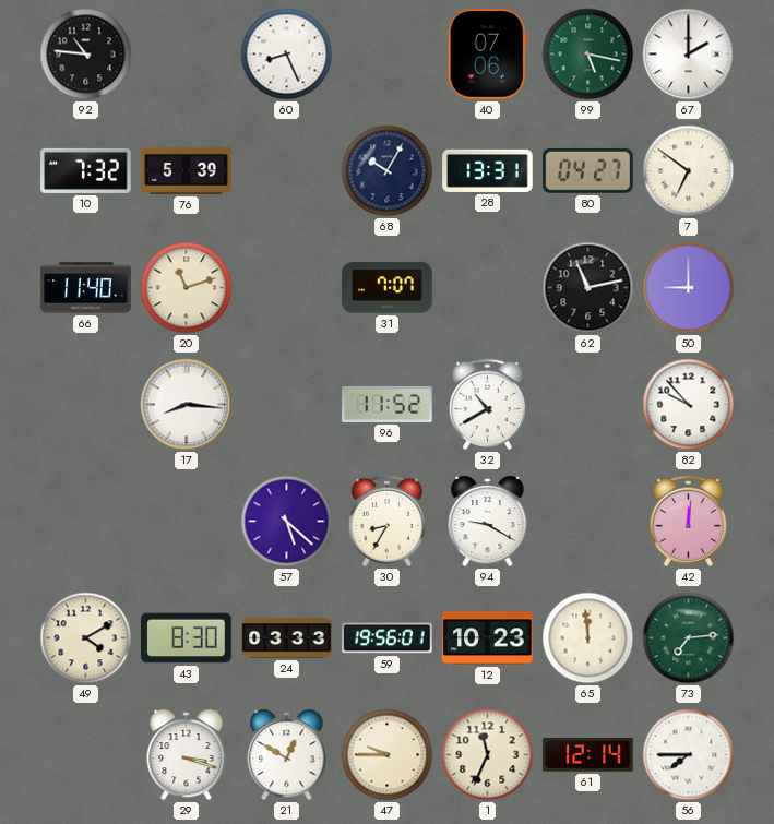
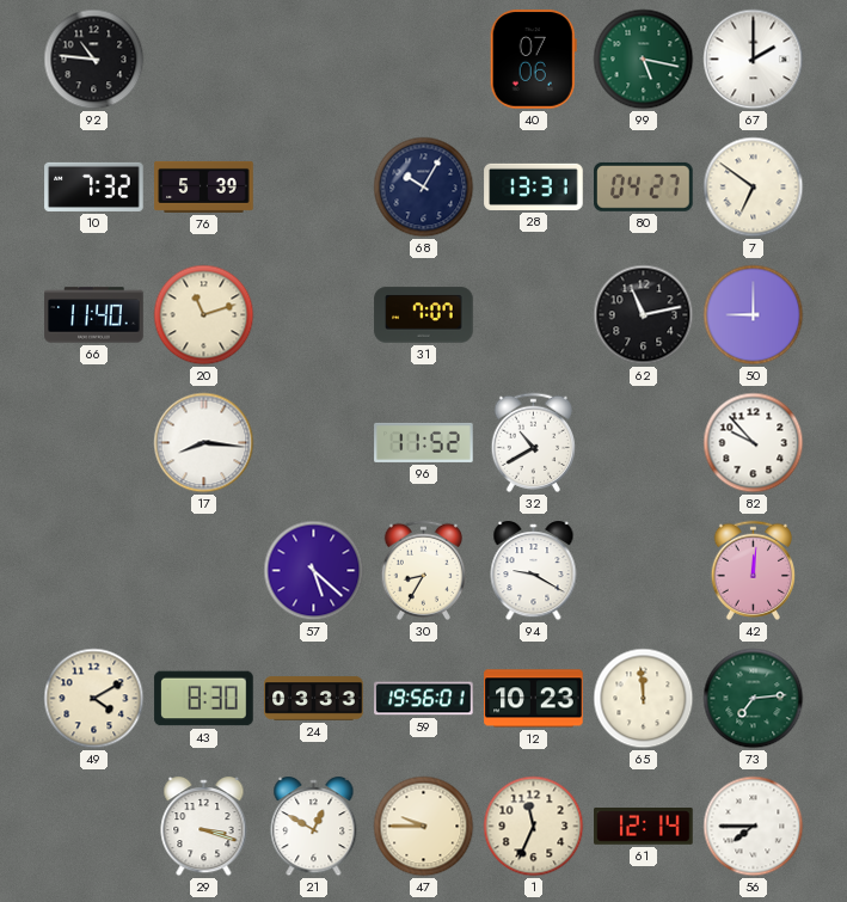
60: 8:26 -> none
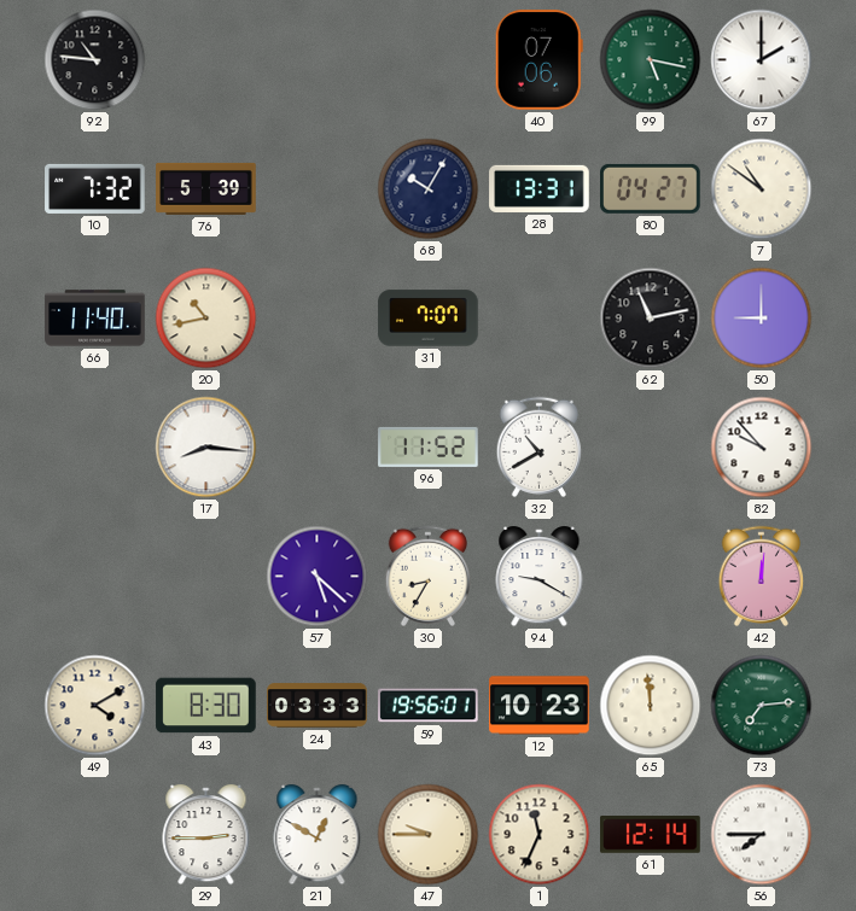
7: 6:51 -> 10:51
20: 11:12 -> 10:43
29: 3:18 -> 2:45
